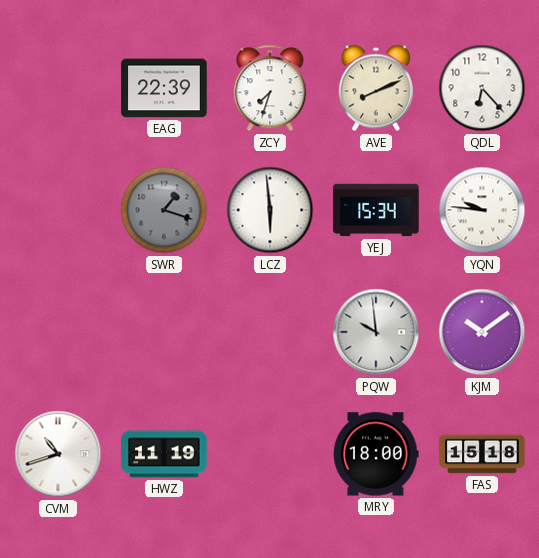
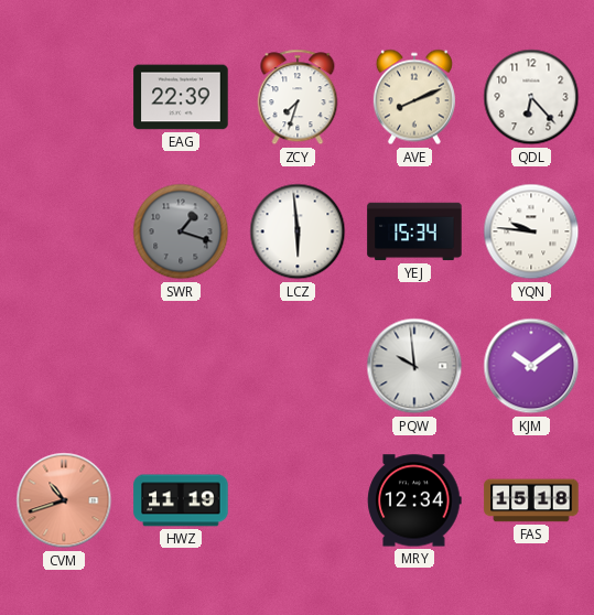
CVM dial: white -> salmon
MRY: 18:00 -> 12:34
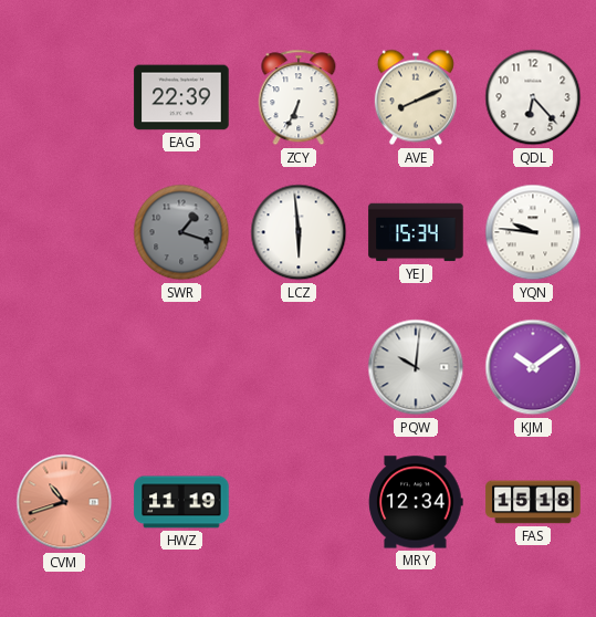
ZCY: 7:33 -> 6:34
PQW: 9:59 -> 10:01
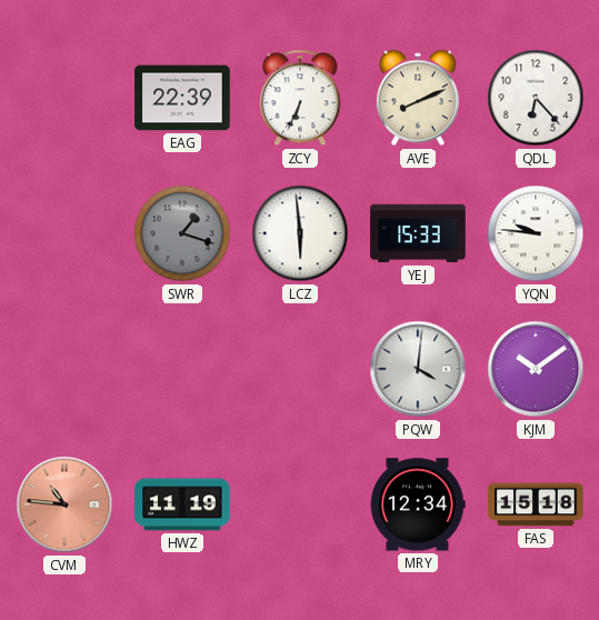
YEJ: 15:34 -> 15:33
PQW: 10:01 -> 4:01
CVM: 10:42 -> 10:46
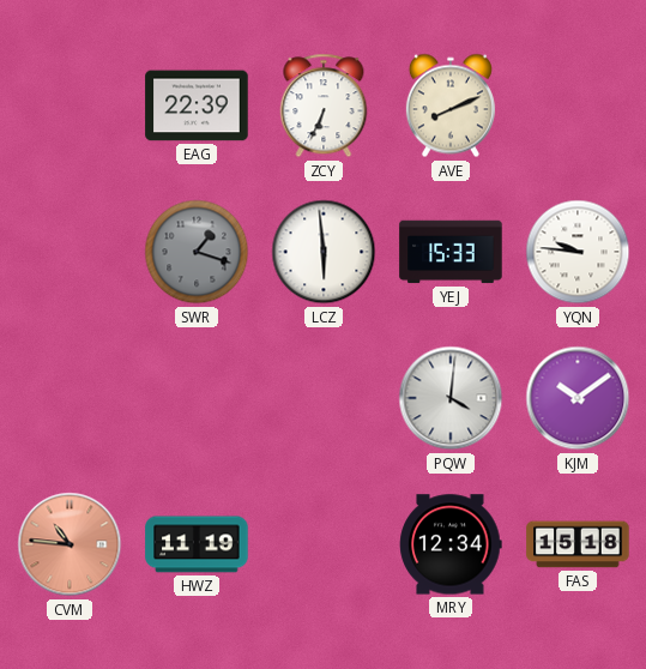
QDL: 6:23 -> none
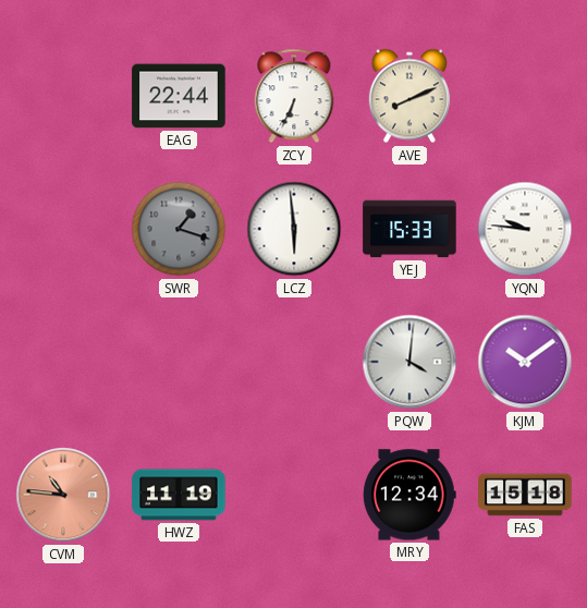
EAG: 22:39 -> 22:44
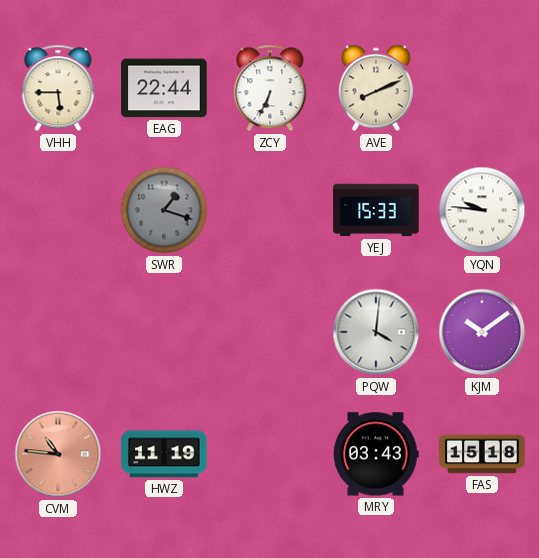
VHH: none -> 5:45
LCZ: 5:59 -> none
MRY: 12:34 -> 03:43
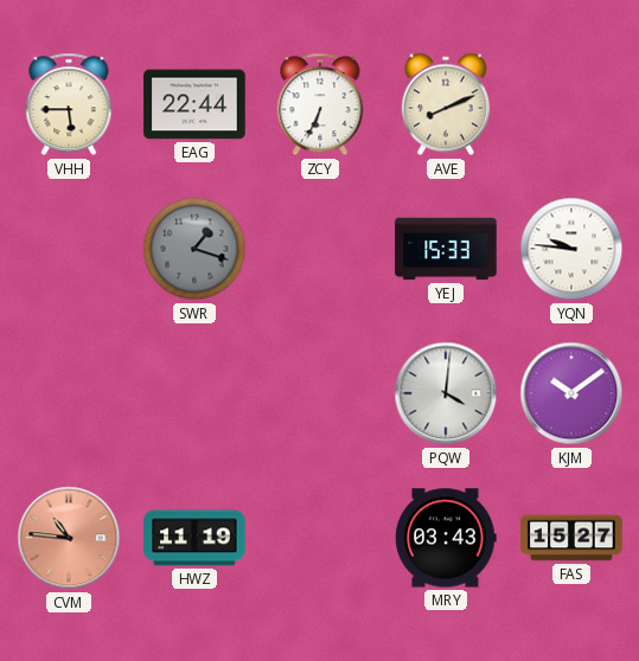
FAS: 15:18 -> 15:27
